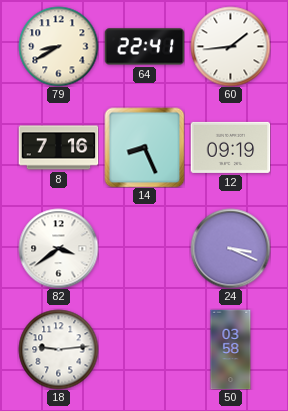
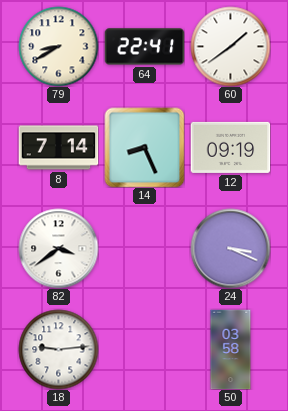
60: 1:44 -> 1:39
8: 7:16 -> 7:14
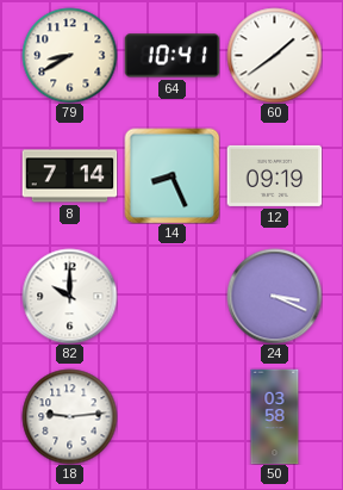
64: 22:41 -> 10:41
82: 3:39 -> 10:00
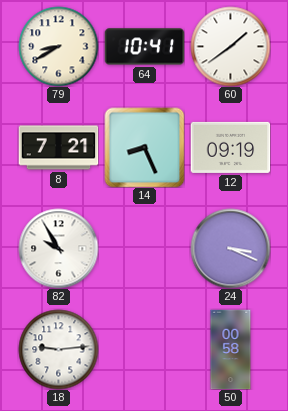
8: 7:14 -> 7:21
82: 10:00 -> 9:55
50: 03:58 -> 00:58
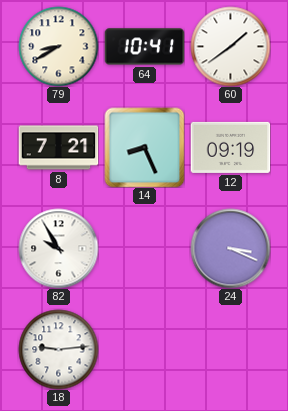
50: 00:58 -> none
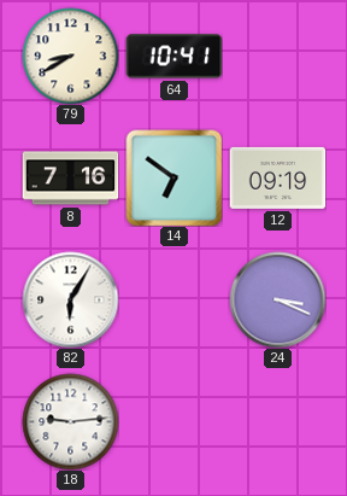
60: 1:39 -> none
8: 7:21 -> 7:16
14: 8:26 -> 6:51
82: 9:55 -> 6:05
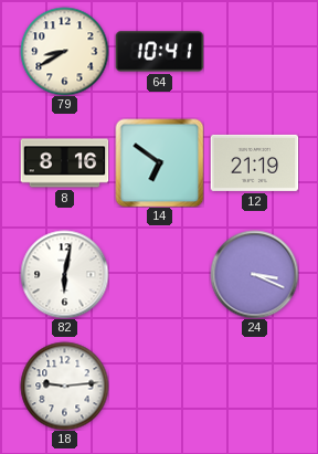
8: 7:16 -> 8:16
12: 09:19 -> 21:19
82: 6:05 -> 6:02
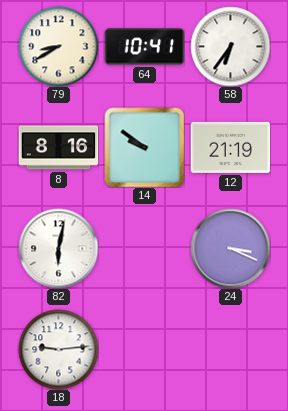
58: none -> 6:36
14: 6:51 -> 9:51
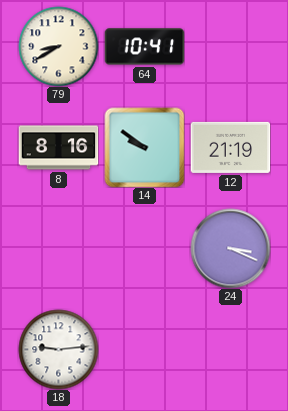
58: 6:36 -> none
82: 6:02 -> none
